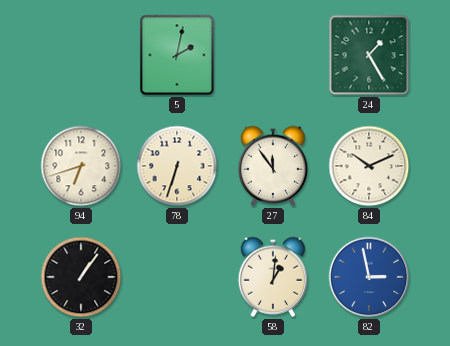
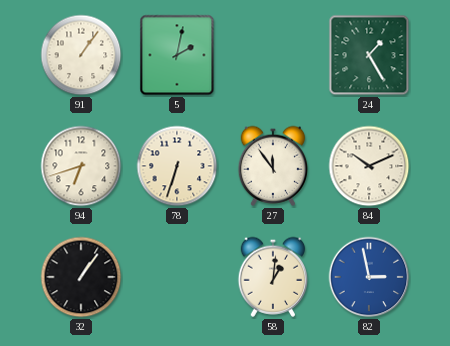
91: none -> 1:06
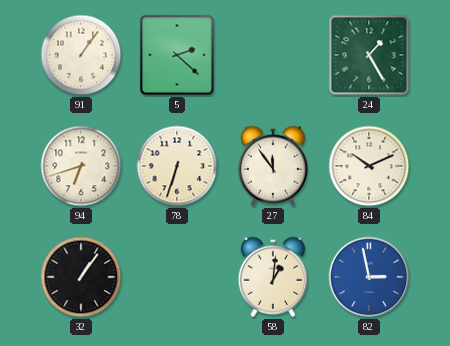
5: 2:02 -> 2:22
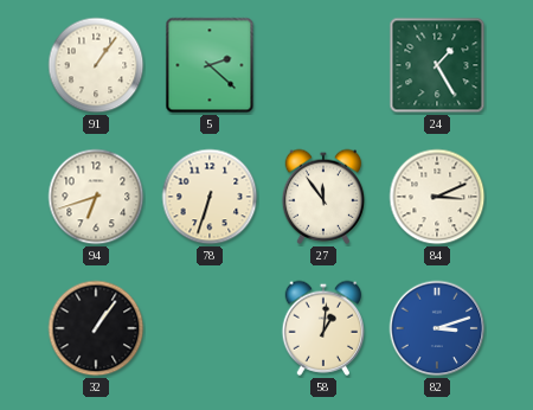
84: 10:11 -> 3:11
82: 2:58 -> 3:12
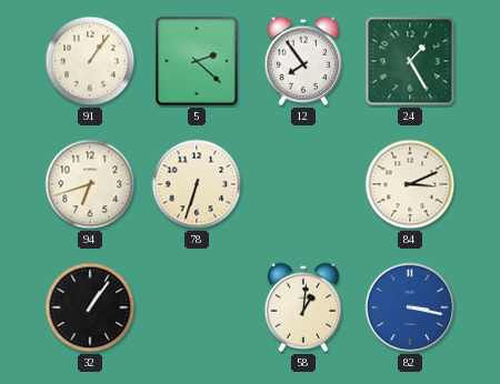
12: none -> 7:54
27: 11:54 -> none
82: 3:12 -> 3:17
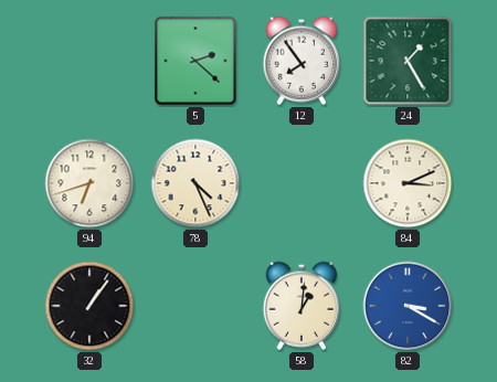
91: 1:06 -> none
78: 6:33 -> 4:26
82: 3:17 -> 3:20
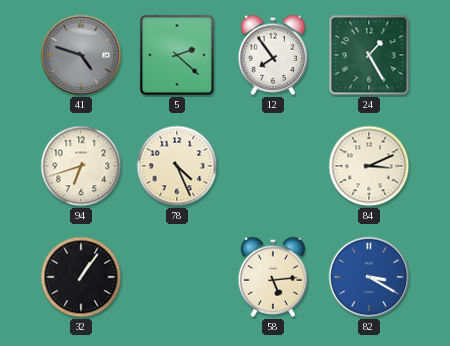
41: none -> 4:48
58: 1:01 -> 5:14
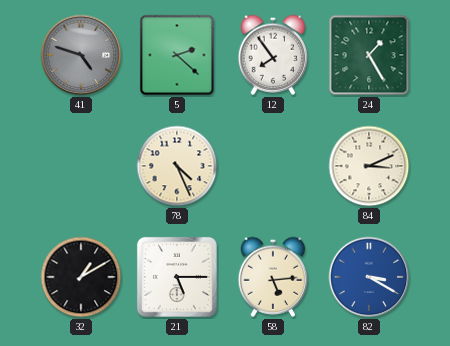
94: 6:42 -> none
32: 1:06 -> 1:10
21: none -> 5:15
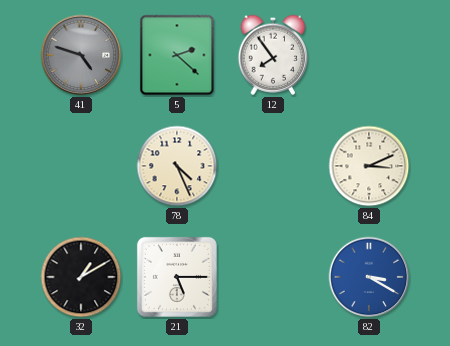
24: 1:25 -> none
58: 5:14 -> none
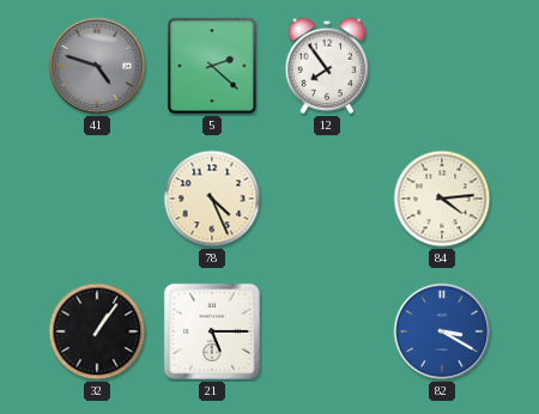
84: 3:11 -> 4:14
32: 1:10 -> 1:06
